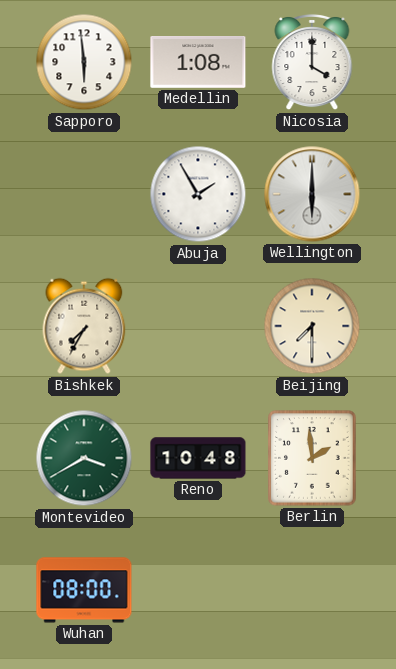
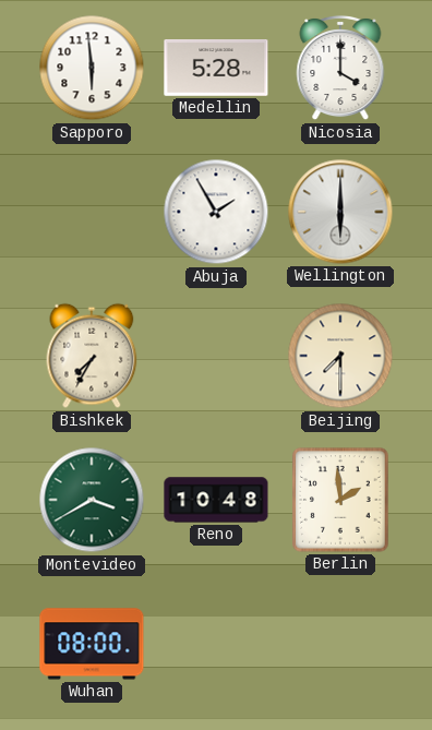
Medellin: 1:08 -> 5:28
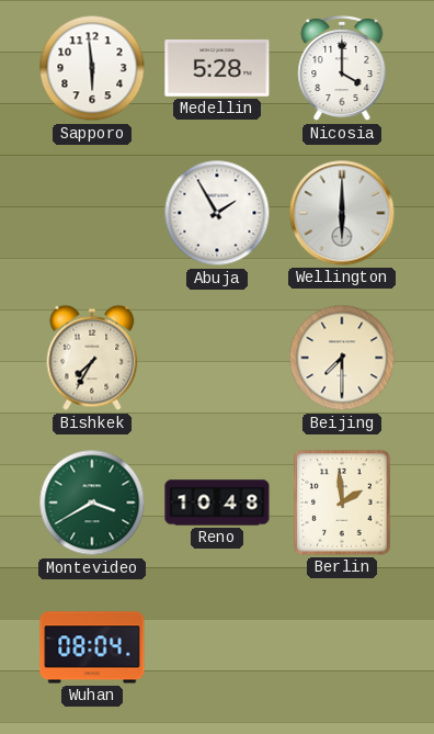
Wuhan: 08:00 -> 08:04
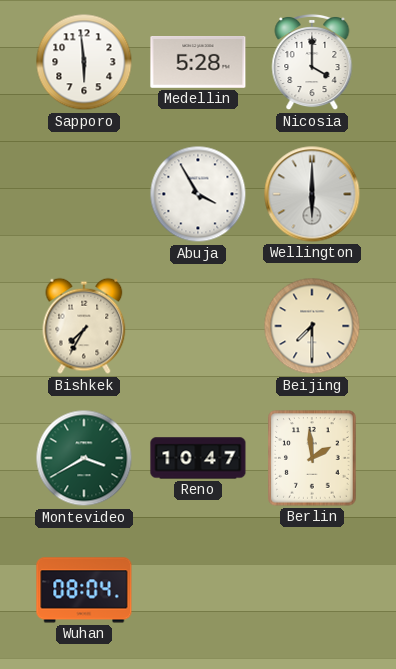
Abuja: 1:55 -> 3:55
Reno: 10:48 -> 10:47
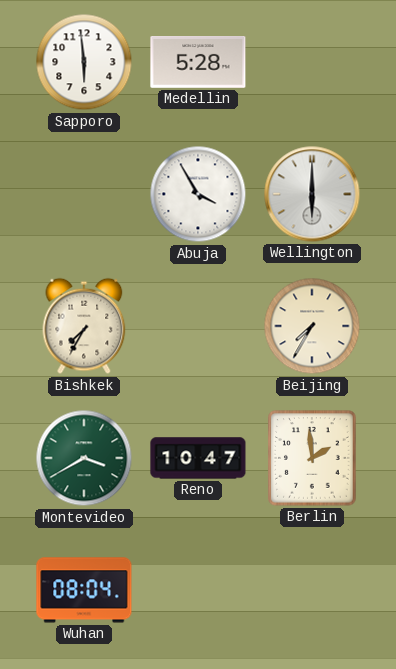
Nicosia: 4:00 -> none
Beijing: 7:30 -> 7:35
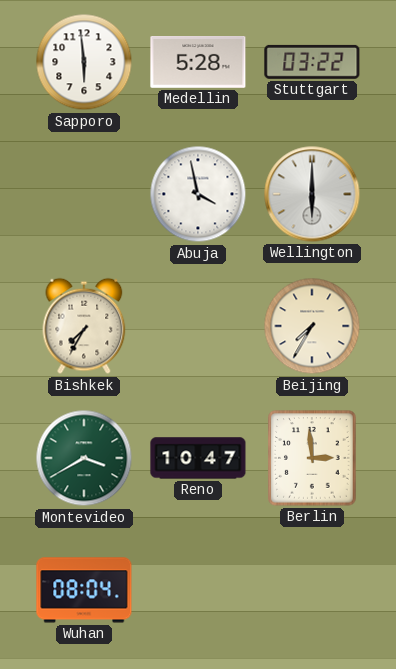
Stuttgart: none -> 03:22
Abuja: 3:55 -> 3:58
Berlin: 1:59 -> 2:59
